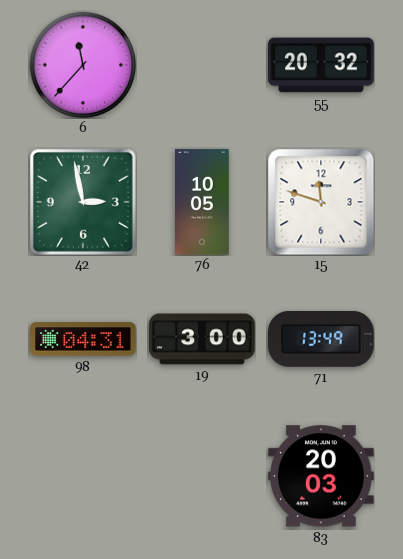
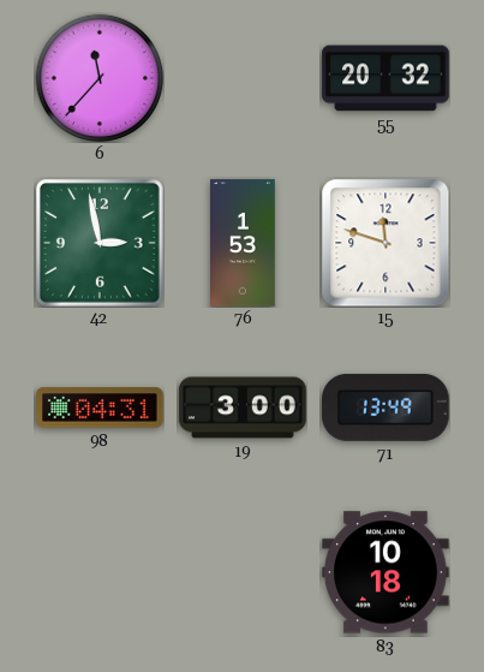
76: 10:05 -> 1:53
83: 20:03 -> 10:18
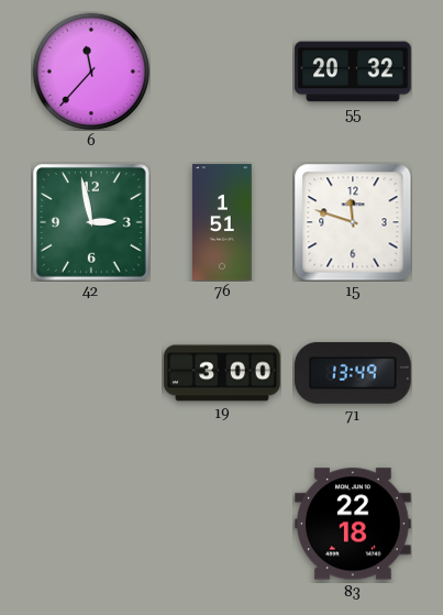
76: 1:53 -> 1:51
98: 04:31 -> none
83: 10:18 -> 22:18
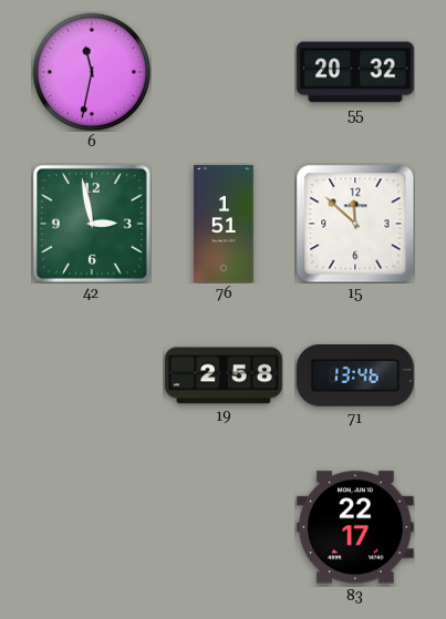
6: 11:37 -> 11:32
15: 11:48 -> 11:52
19: 3:00 -> 2:58
71: 13:49 -> 13:46
83: 22:18 -> 22:17
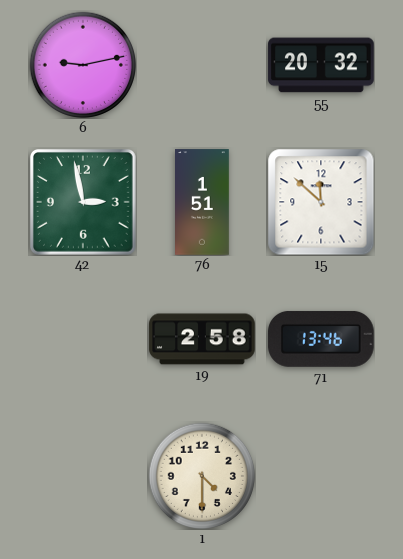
6: 11:32 -> 9:13
1: none -> 4:30
83: 22:17 -> none
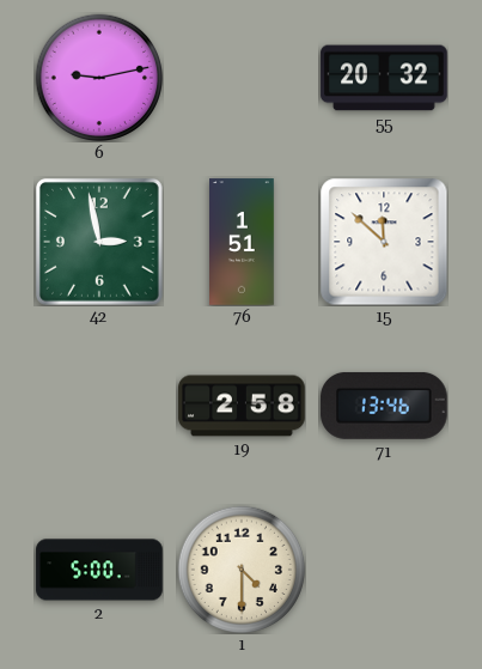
2: none -> 5:00
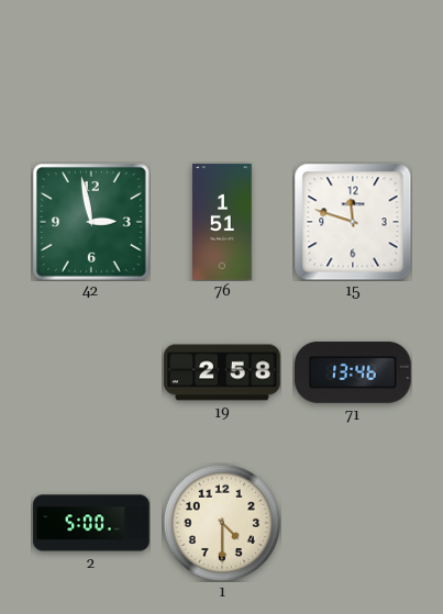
6: 9:13 -> none
55: 20:32 -> none
15: 11:52 -> 11:48
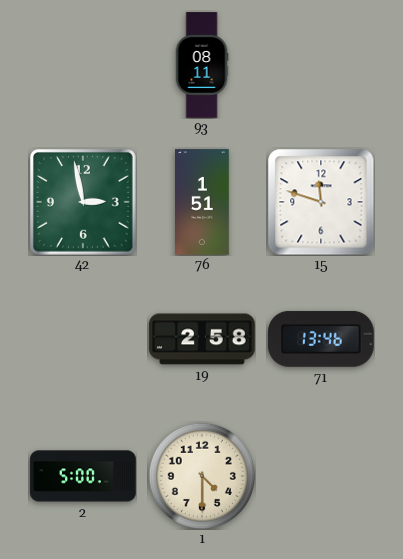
93: none -> 08:11
